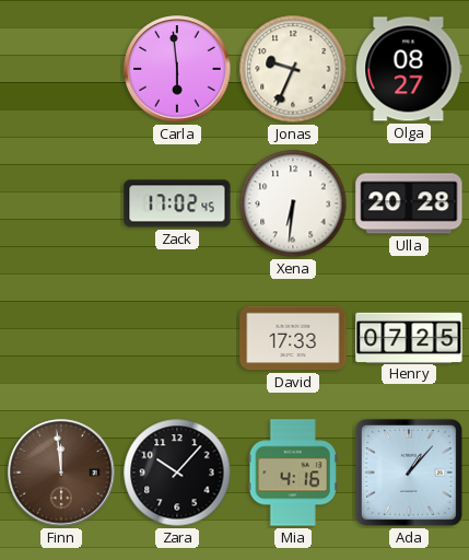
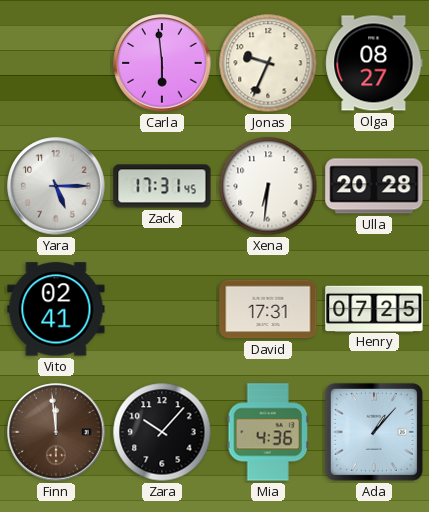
Yara: none -> 5:15
Zack: 17:02 -> 17:31
Vito: none -> 02:41
David: 17:33 -> 17:31
Mia: 4:16 -> 4:36
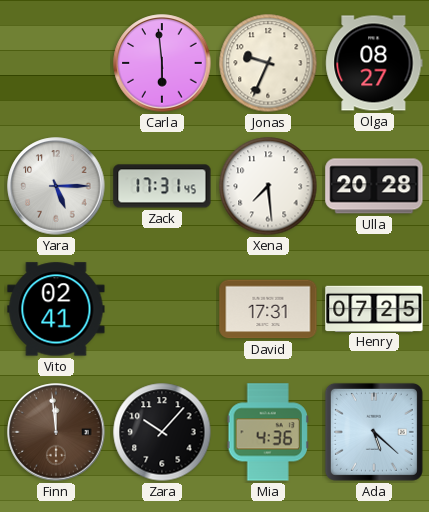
Xena: 6:31 -> 7:29
Ada: 1:07 -> 5:22
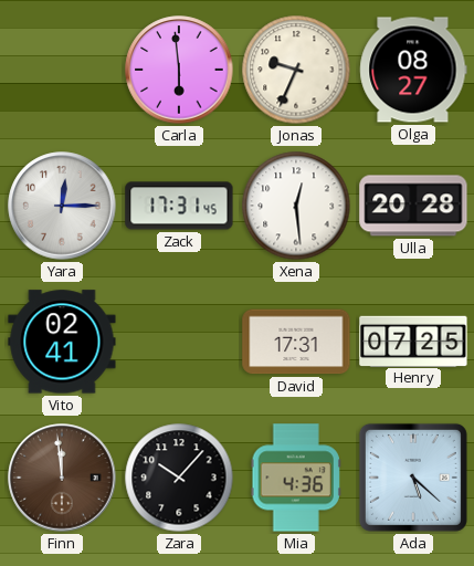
Yara: 5:15 -> 12:15
Xena: 7:29 -> 12:29
